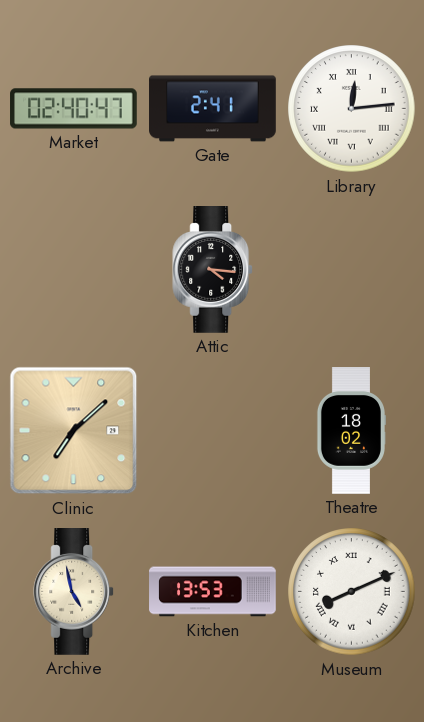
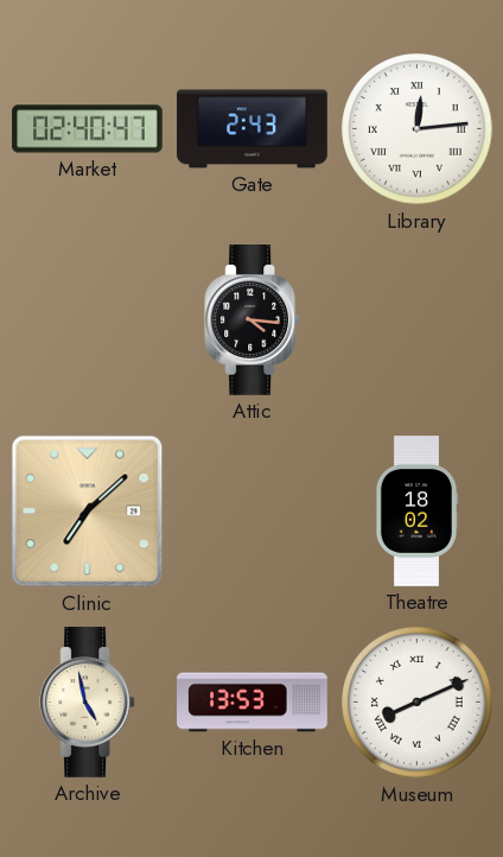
Gate: 2:41 -> 2:43
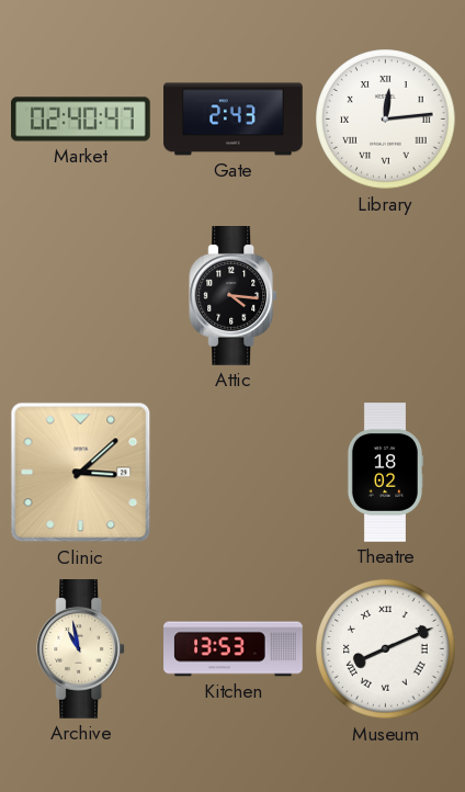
Clinic: 7:08 -> 3:08
Archive: 4:58 -> 10:58
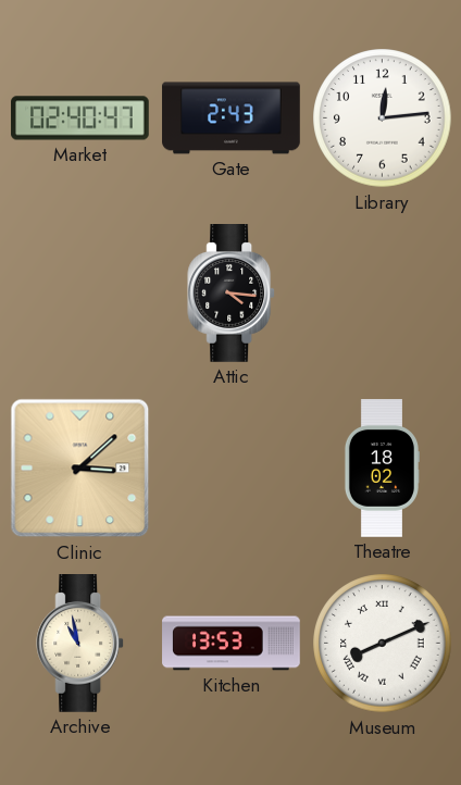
Library numerals: Roman -> Arabic
